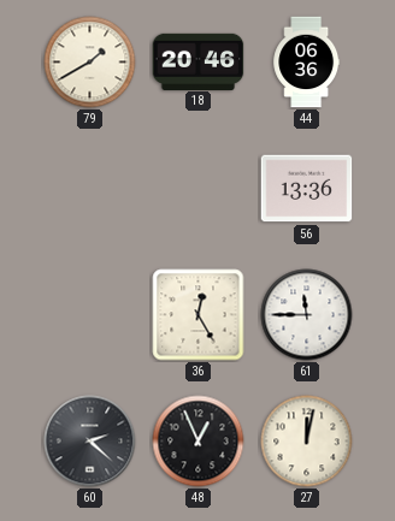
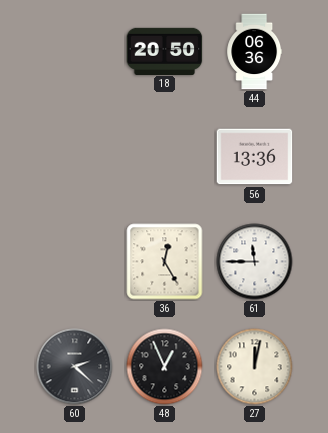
79: 1:40 -> none
18: 20:46 -> 20:50
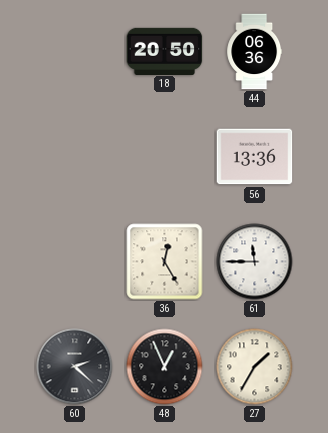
27: 12:02 -> 1:35
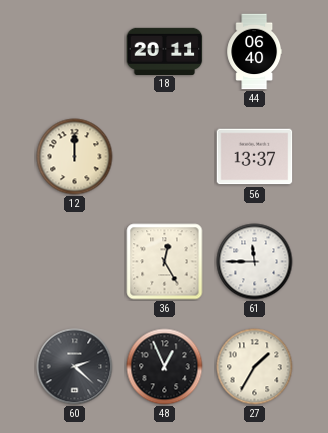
18: 20:50 -> 20:11
44: 06:36 -> 06:40
12: none -> 12:00
56: 13:36 -> 13:37
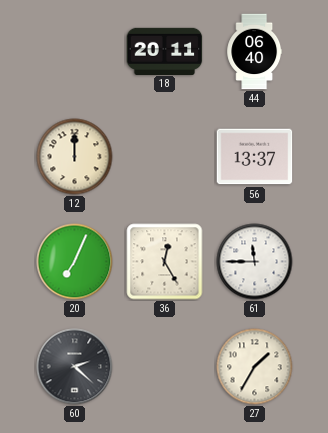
20: none -> 7:04
48: 12:56 -> none
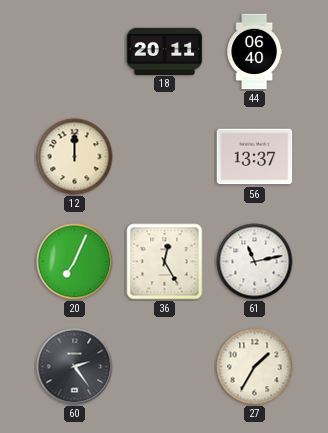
61: 11:45 -> 11:13
60: 2:22 -> 2:24
